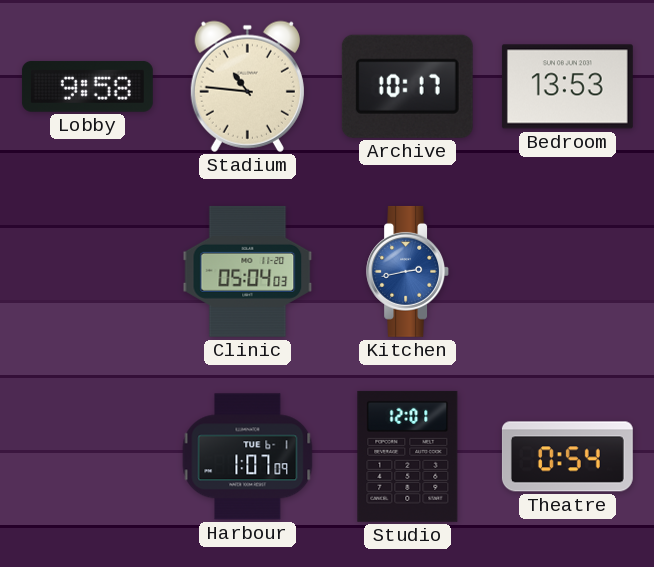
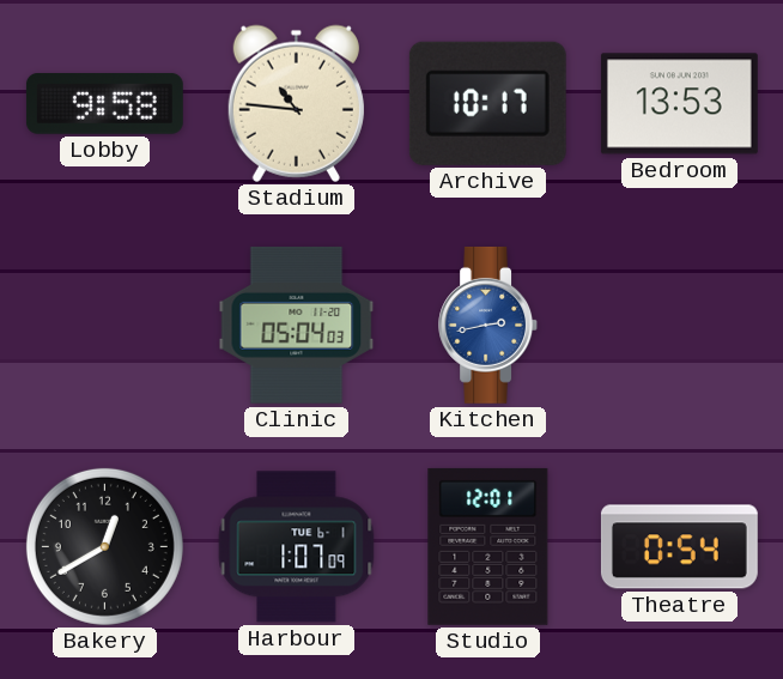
Bakery: none -> 12:40
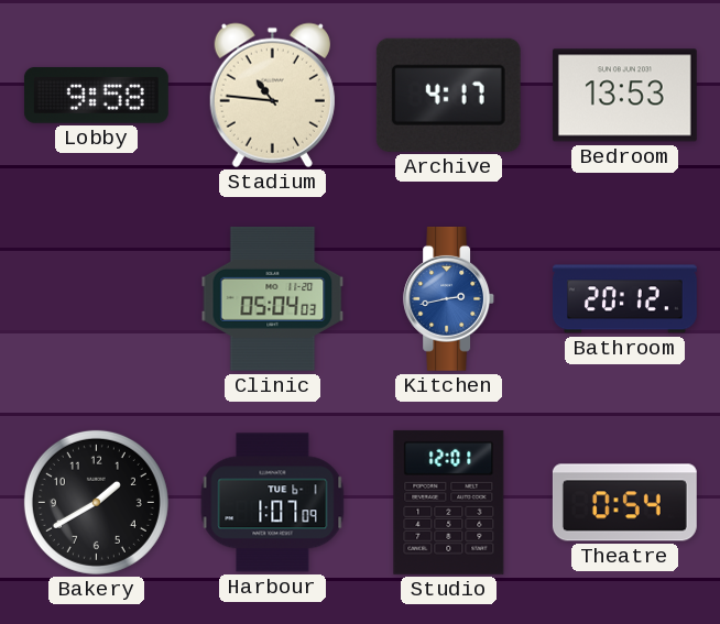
Archive: 10:17 -> 4:17
Bathroom: none -> 20:12
Bakery: 12:40 -> 1:40
